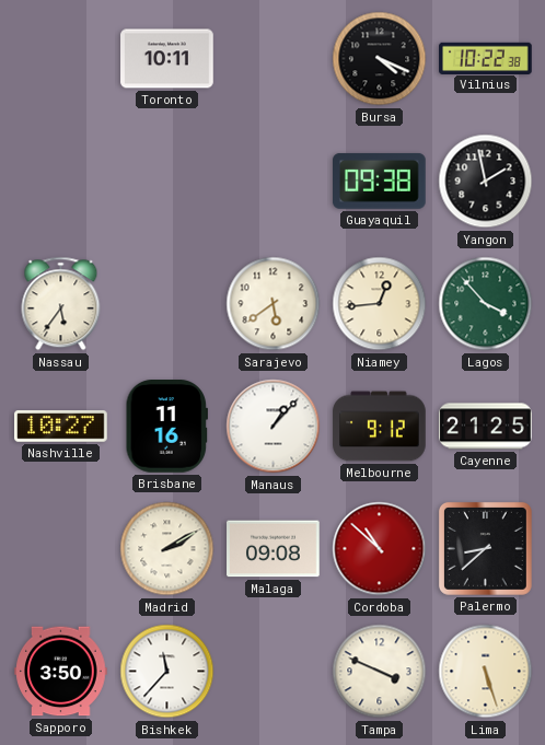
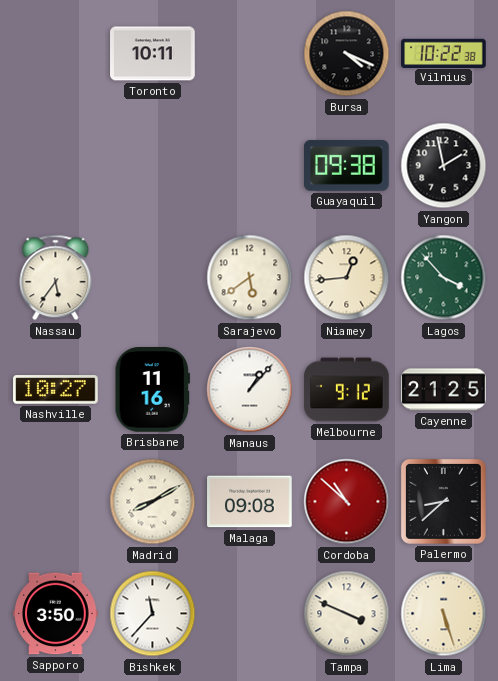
Madrid: 2:10 -> 8:10
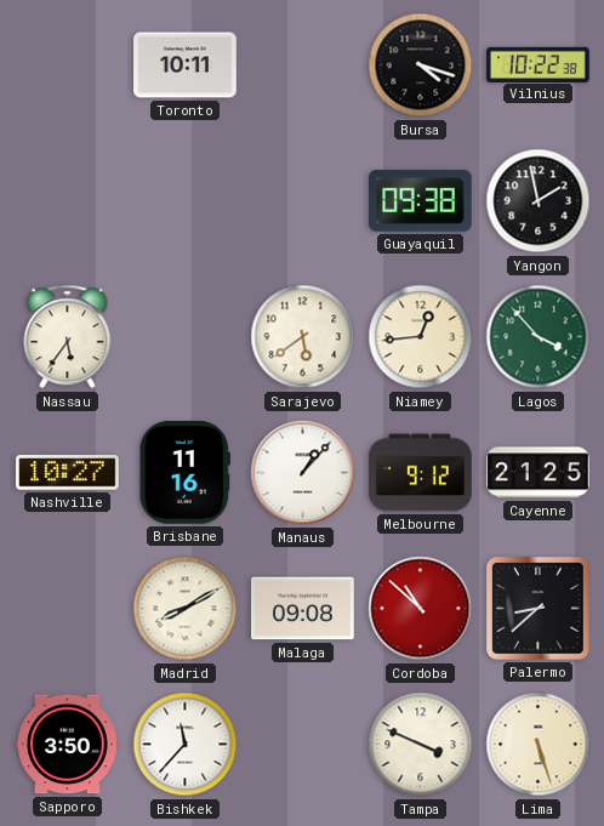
Bursa: 4:19 -> 4:18
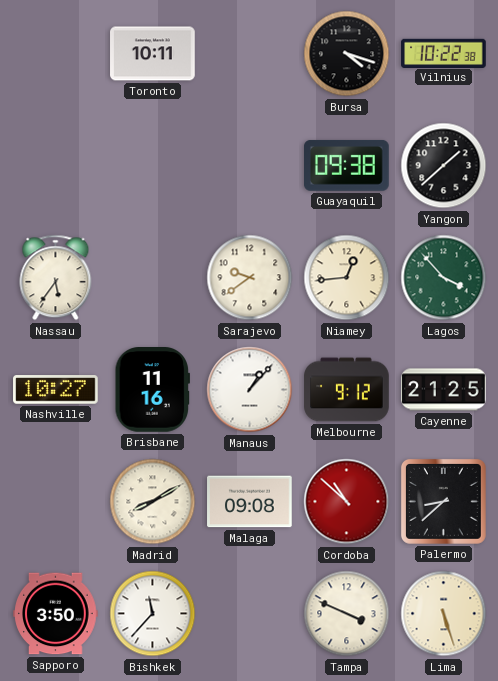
Yangon: 1:58 -> 1:38
Sarajevo: 5:39 -> 9:39
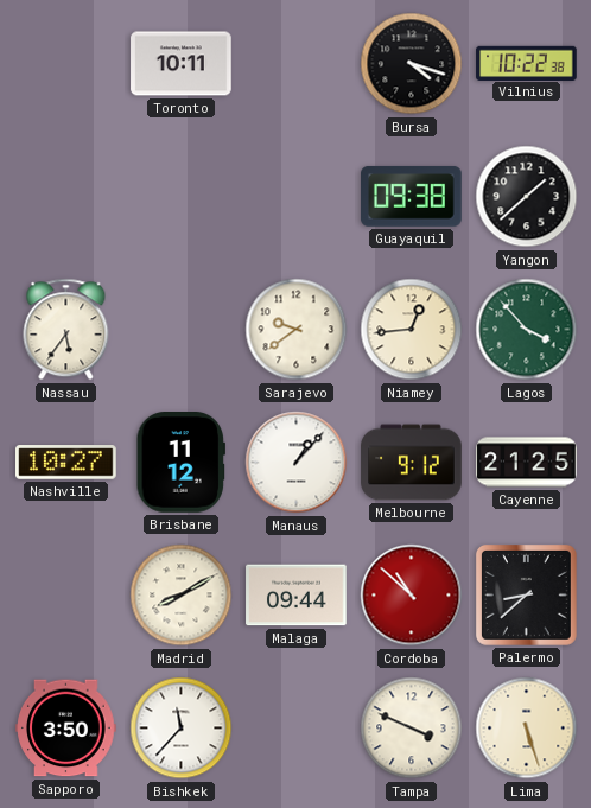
Brisbane: 11:16 -> 11:12
Malaga: 09:08 -> 09:44
